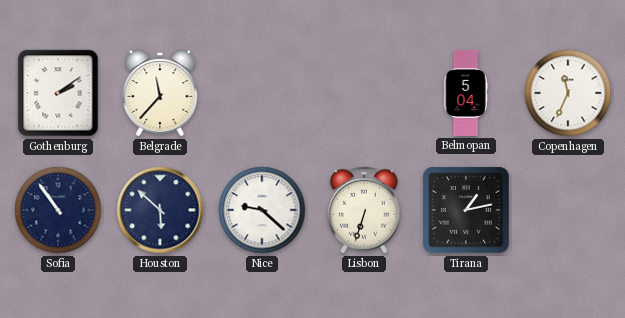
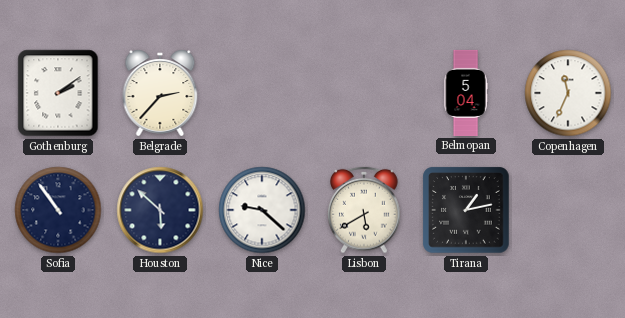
Belgrade: 11:37 -> 2:37
Lisbon: 6:33 -> 5:40
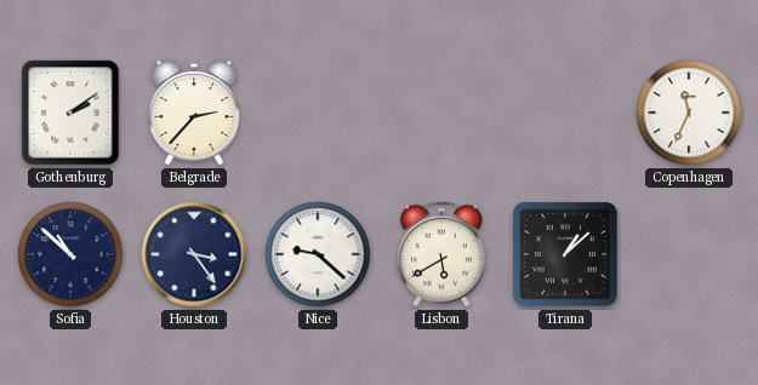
Belmopan: 5:04 -> none
Sofia: 10:54 -> 10:52
Houston: 5:52 -> 3:24
Tirana: 1:13 -> 1:08
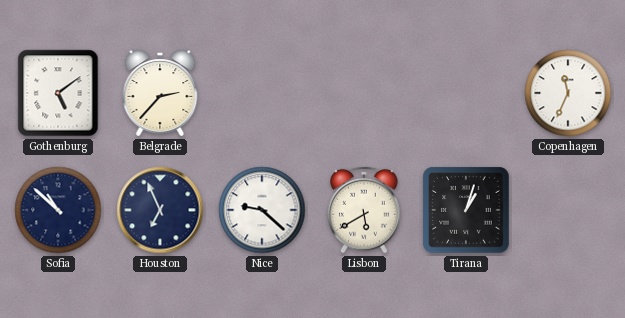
Gothenburg: 2:09 -> 5:09
Houston: 3:24 -> 6:56
Tirana: 1:08 -> 1:03
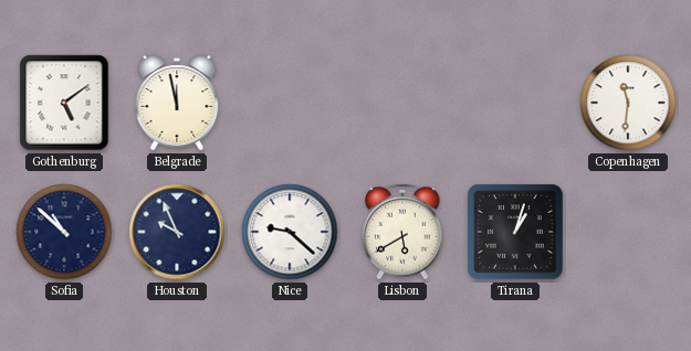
Belgrade: 2:37 -> 11:58
Copenhagen: 11:34 -> 11:31
Houston: 6:56 -> 9:56
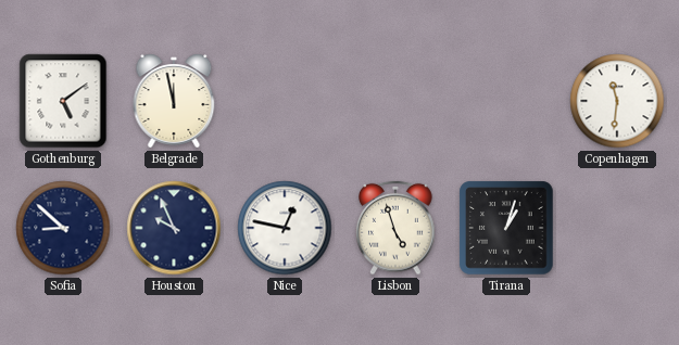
Sofia: 10:52 -> 8:52
Nice: 9:22 -> 12:47
Lisbon: 5:40 -> 4:57
